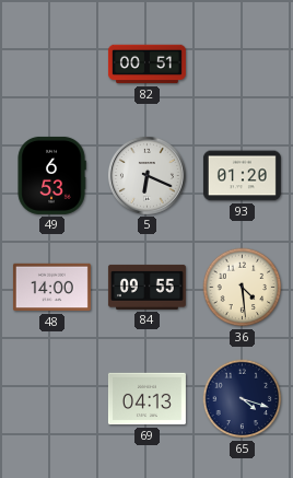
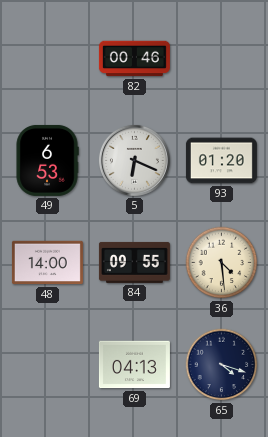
82: 00:51 -> 00:46
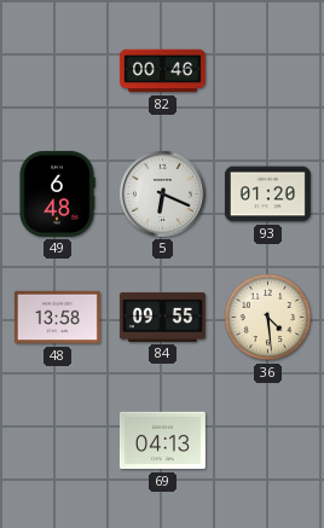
49: 6:53 -> 6:48
48: 14:00 -> 13:58
65: 4:18 -> none
